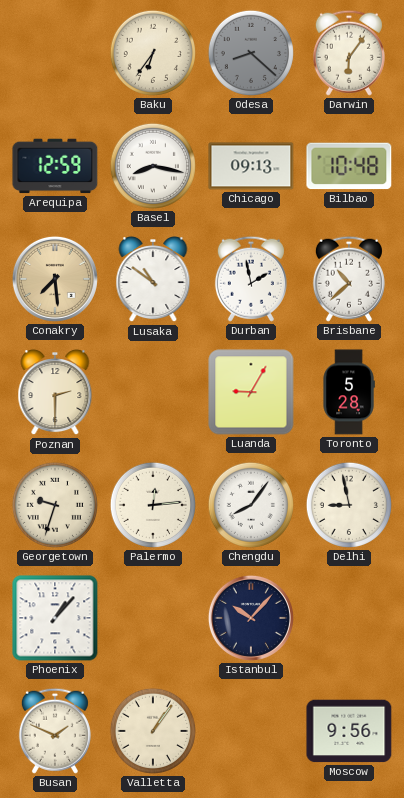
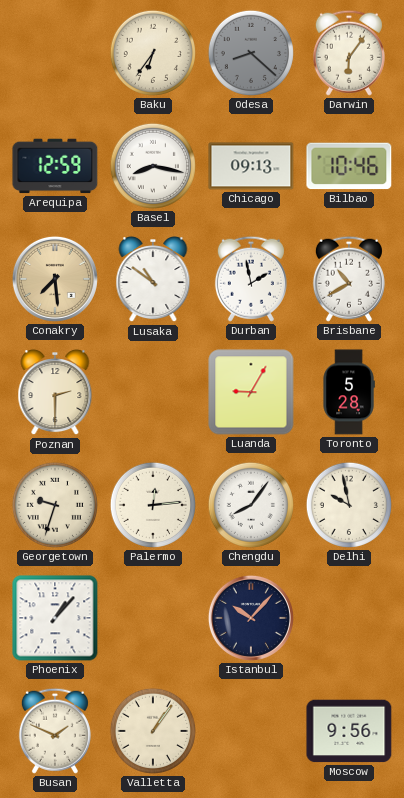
Bilbao: 10:48 -> 10:46
Brisbane: 10:38 -> 10:40
Delhi: 8:58 -> 9:58
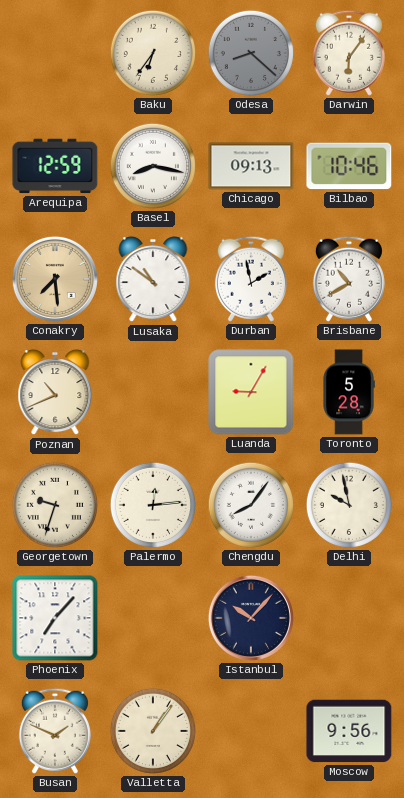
Poznan: 2:30 -> 10:41
Phoenix: 1:07 -> 7:07
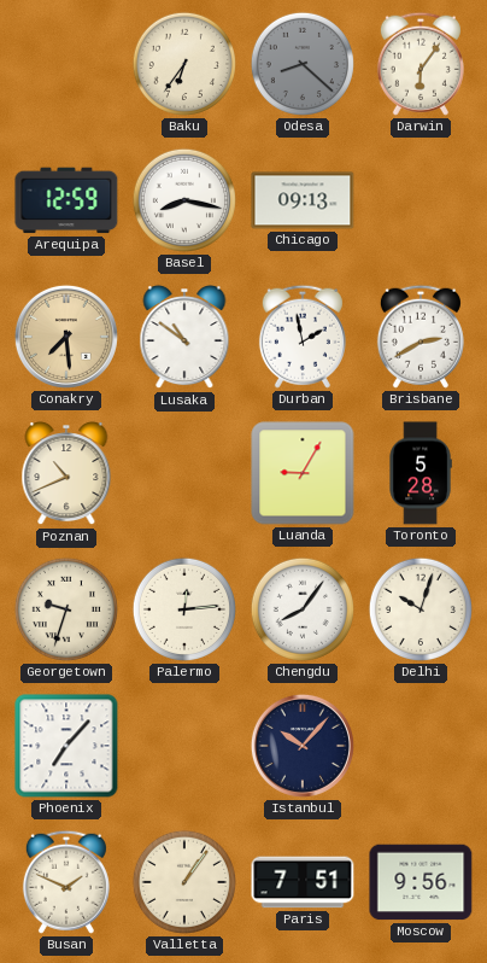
Bilbao: 10:46 -> none
Brisbane: 10:40 -> 2:40
Delhi: 9:58 -> 10:03
Paris: none -> 7:51
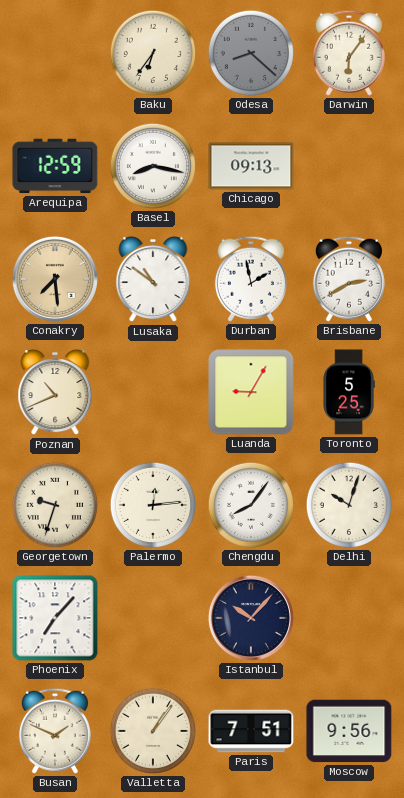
Toronto: 5:28 -> 5:25
